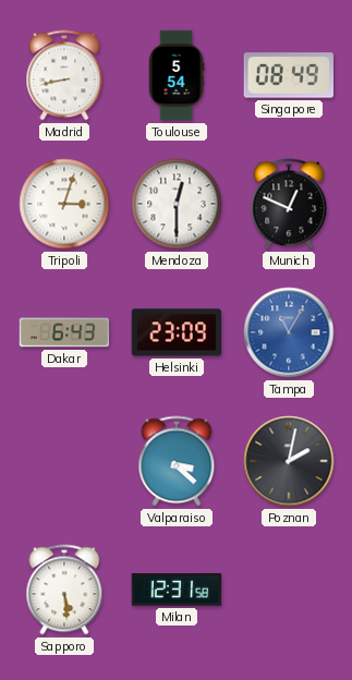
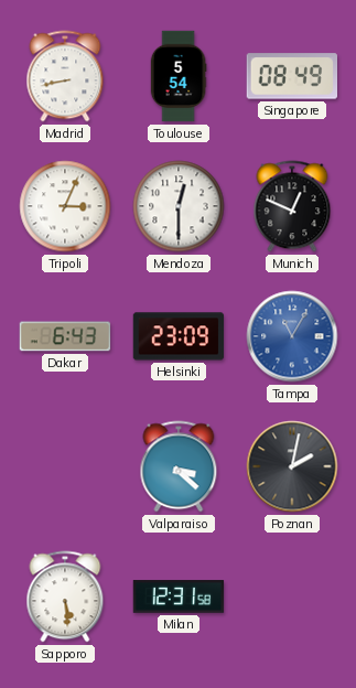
Tripoli: 3:03 -> 3:04
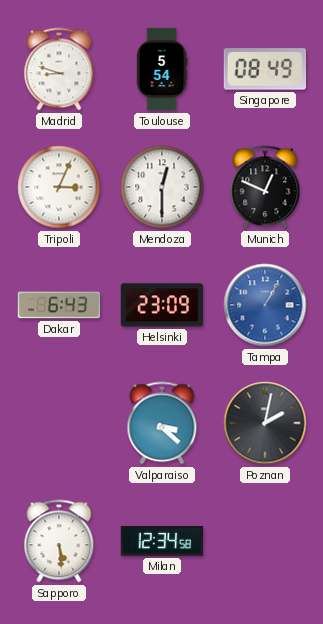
Madrid: 8:43 -> 8:48
Tampa: 11:05 -> 1:05
Milan: 12:31 -> 12:34
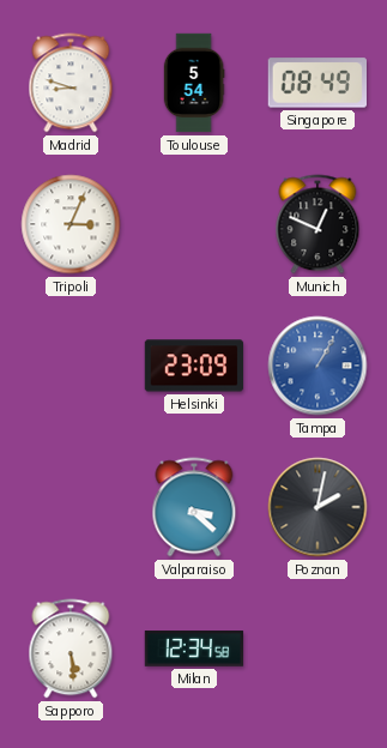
Mendoza: 12:30 -> none
Dakar: 6:43 -> none
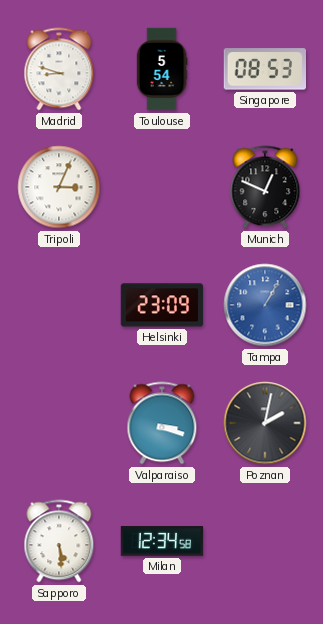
Singapore: 08:49 -> 08:53
Valparaiso: 3:22 -> 3:18
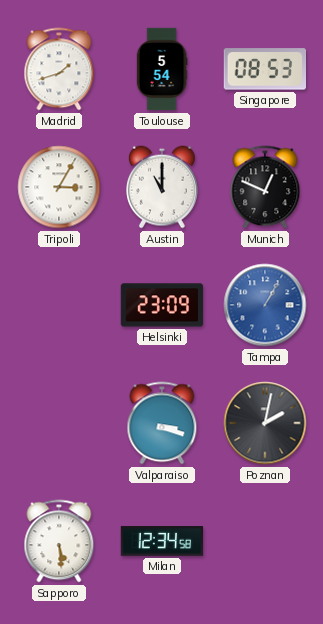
Madrid: 8:48 -> 1:42
Tripoli: 3:04 -> 3:05
Austin: none -> 11:00
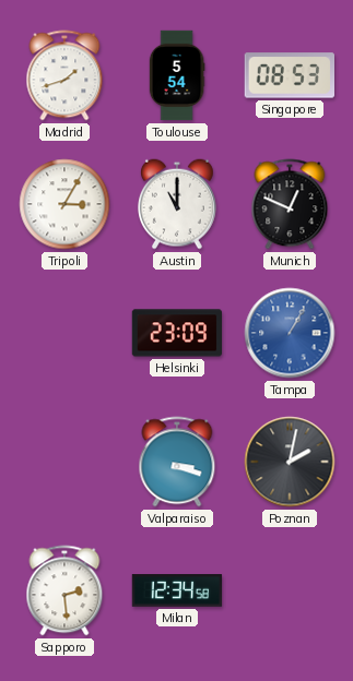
Sapporo: 5:29 -> 2:29
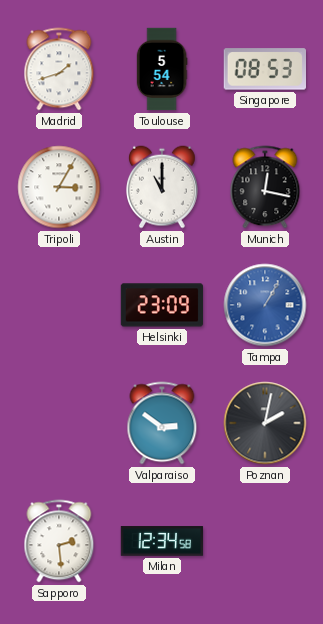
Munich: 12:49 -> 12:17
Valparaiso: 3:18 -> 2:51
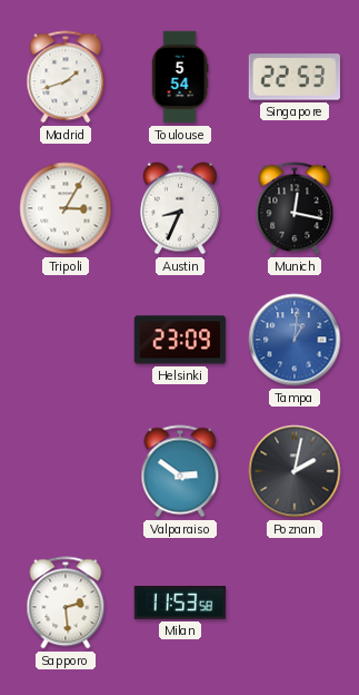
Singapore: 08:53 -> 22:53
Austin: 11:00 -> 8:34
Tampa: 1:05 -> 1:01
Milan: 12:34 -> 11:53
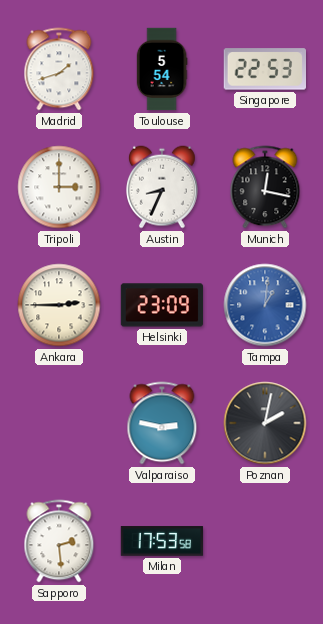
Tripoli: 3:05 -> 3:00
Ankara: none -> 2:45
Valparaiso: 2:51 -> 2:47
Milan: 11:53 -> 17:53
